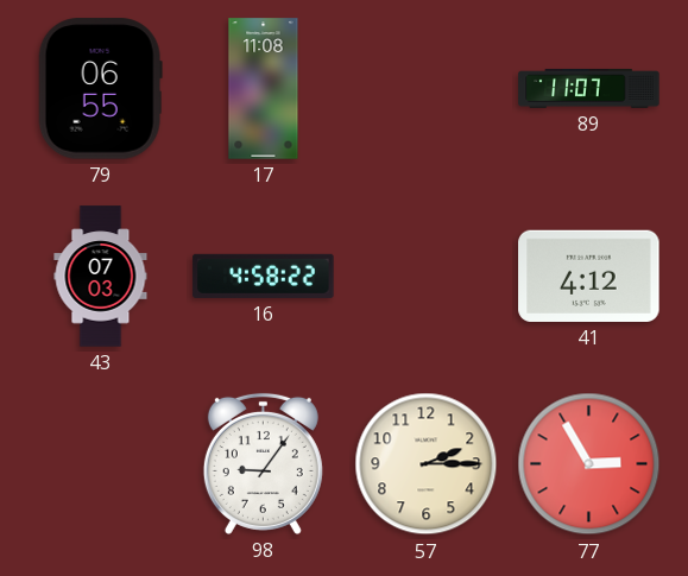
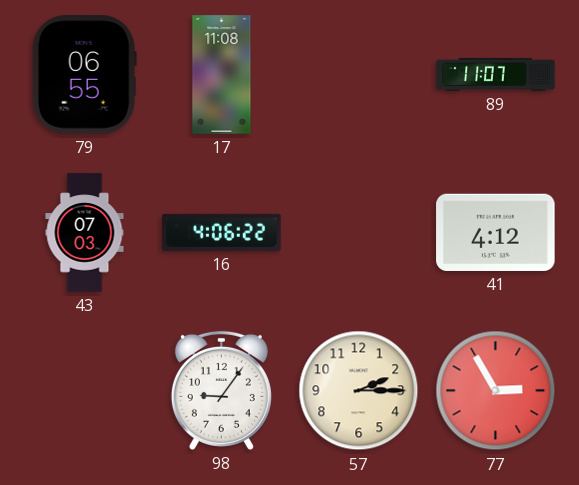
16: 4:58 -> 4:06
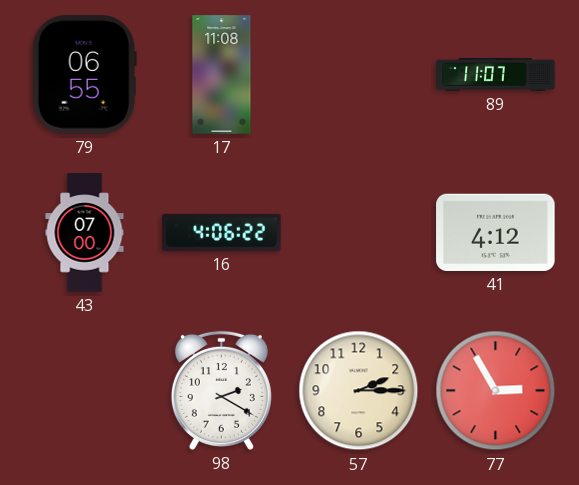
43: 07:03 -> 07:00
98: 9:06 -> 2:20
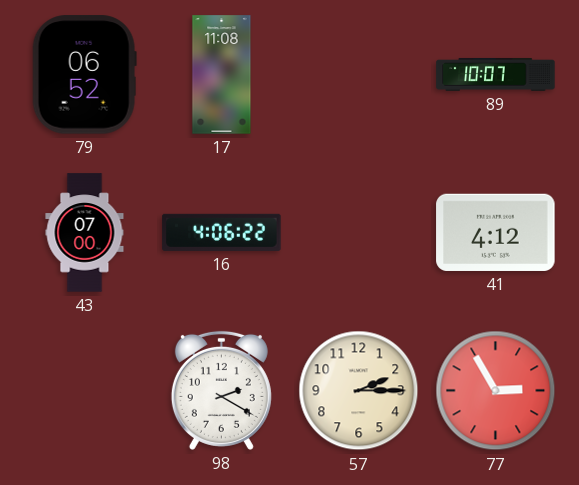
79: 06:55 -> 06:52
89: 11:07 -> 10:07
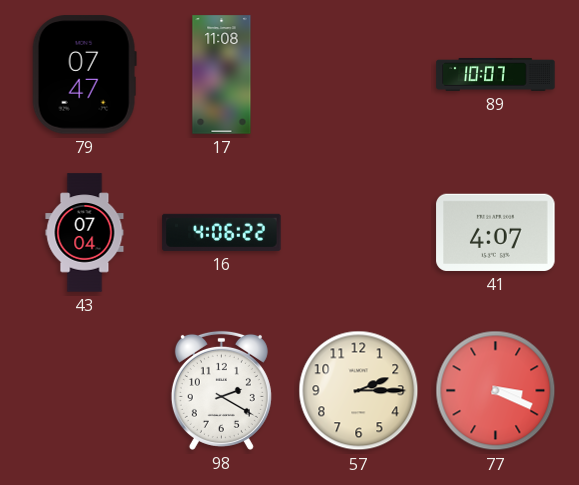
79: 06:52 -> 07:47
43: 07:00 -> 07:04
41: 4:12 -> 4:07
77: 2:55 -> 3:19
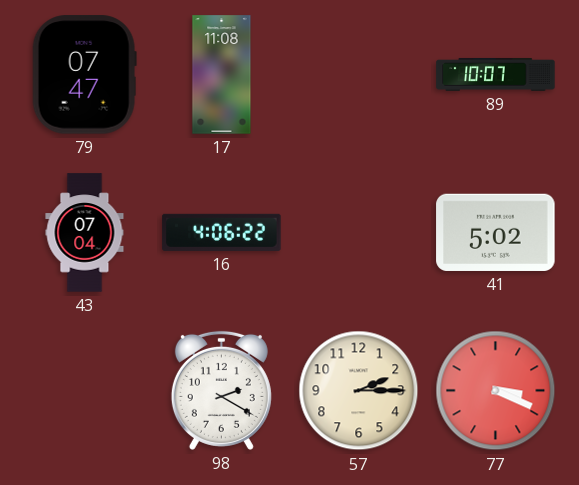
41: 4:07 -> 5:02
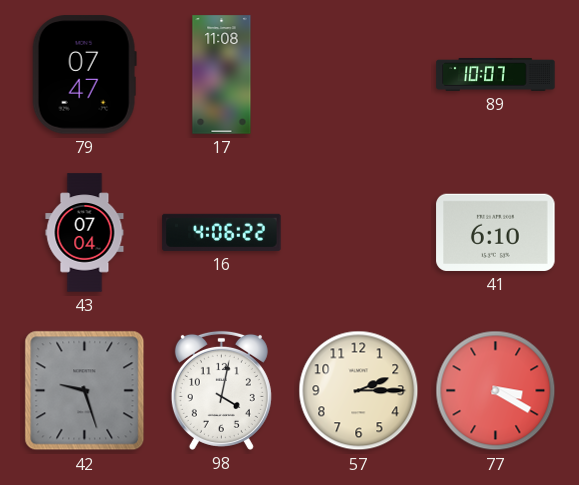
41: 5:02 -> 6:10
42: none -> 9:27
98: 2:20 -> 4:02
77: 3:19 -> 3:20
